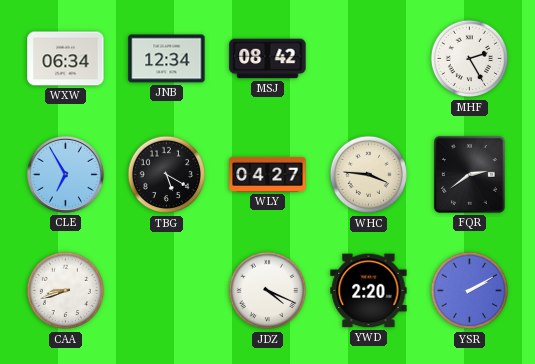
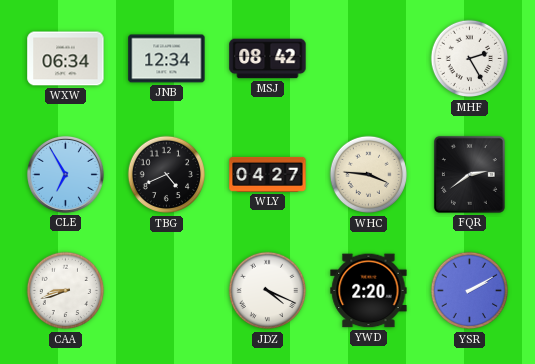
TBG: 5:20 -> 4:41
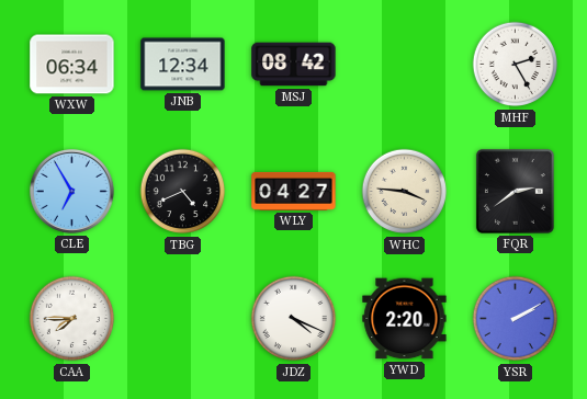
CAA: 8:42 -> 7:45
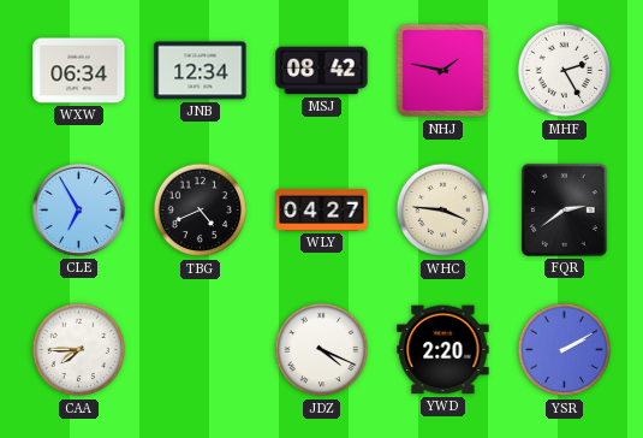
NHJ: none -> 1:47
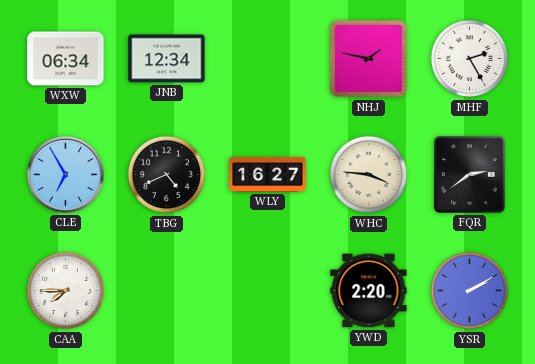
MSJ: 08:42 -> none
WLY: 04:27 -> 16:27
JDZ: 4:19 -> none
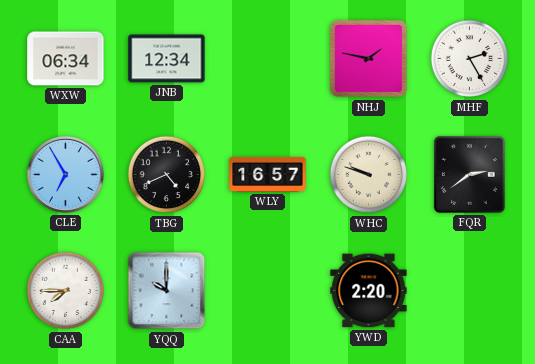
WLY: 16:27 -> 16:57
WHC: 3:46 -> 9:48
YQQ: none -> 10:00
YSR: 2:10 -> none
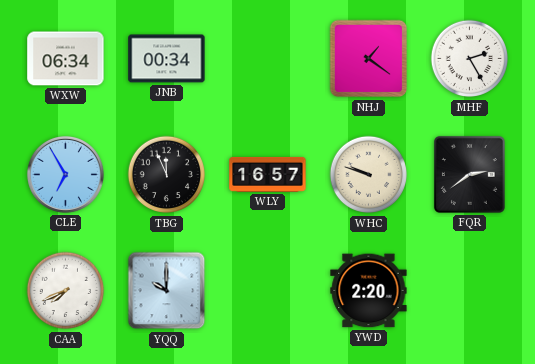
JNB: 12:34 -> 00:34
NHJ: 1:47 -> 1:21
TBG: 4:41 -> 11:56
CAA: 7:45 -> 7:41
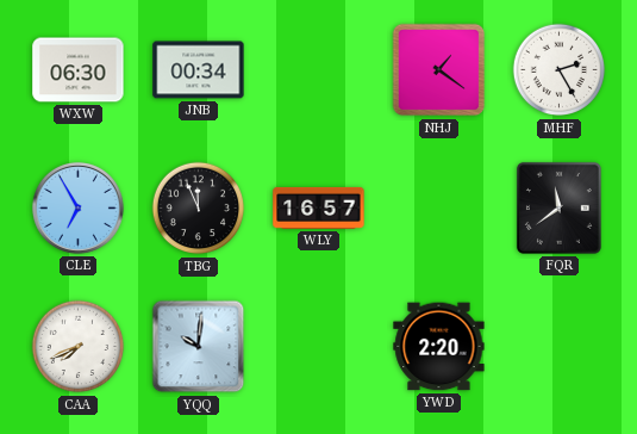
WXW: 06:34 -> 06:30
WHC: 9:48 -> none
FQR: 2:39 -> 11:39
YQQ: 10:00 -> 10:01
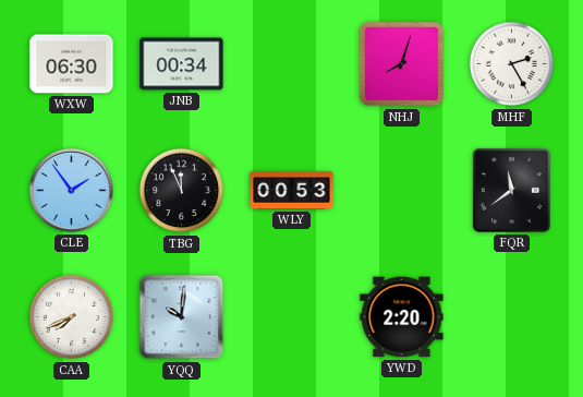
NHJ: 1:21 -> 8:03
CLE: 6:55 -> 1:54
WLY: 16:57 -> 00:53
